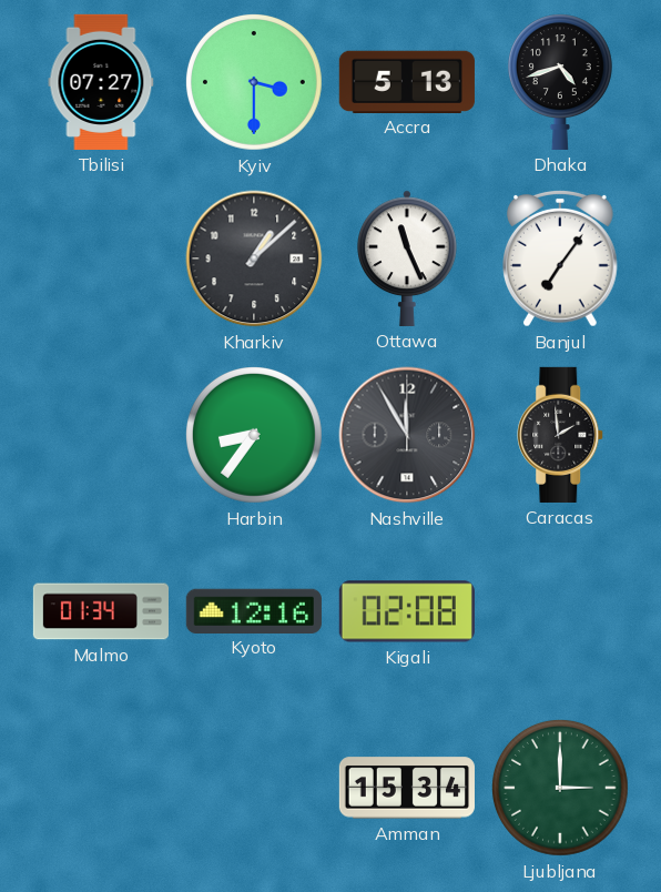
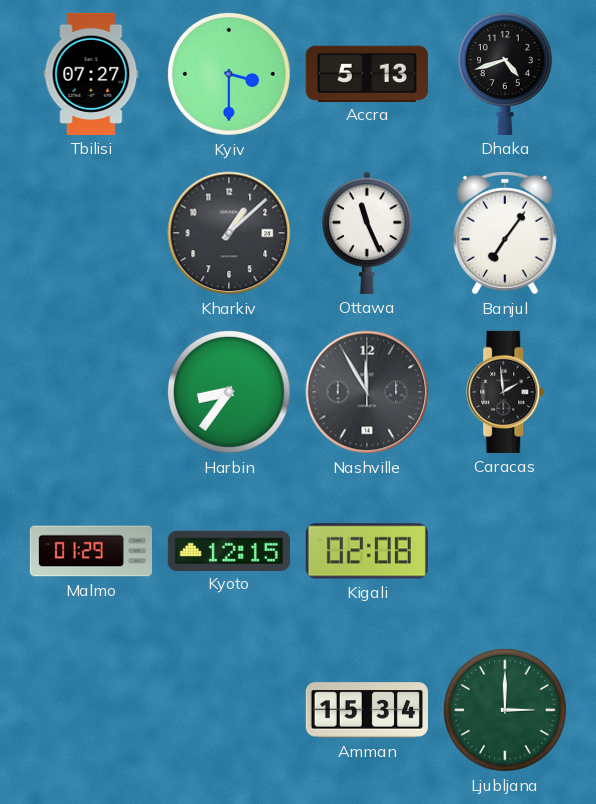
Malmo: 01:34 -> 01:29
Kyoto: 12:16 -> 12:15
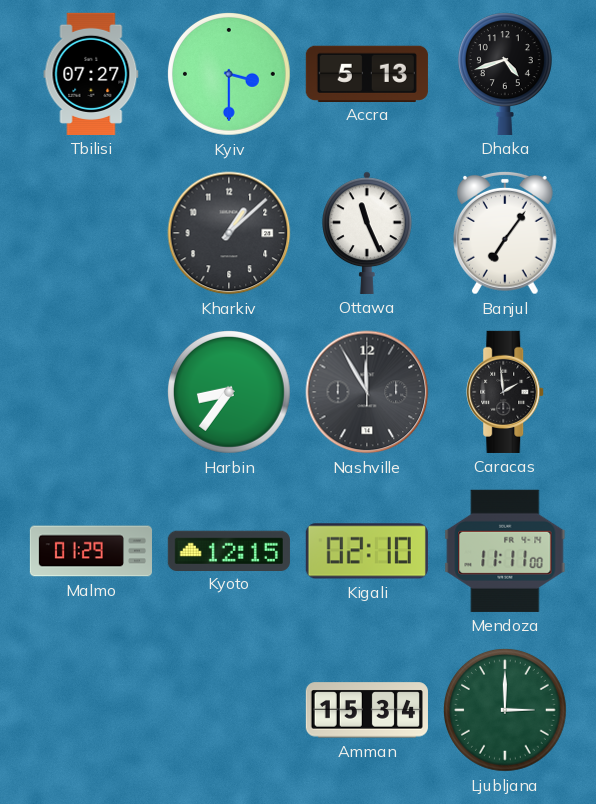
Kigali: 02:08 -> 02:10
Mendoza: none -> 11:11
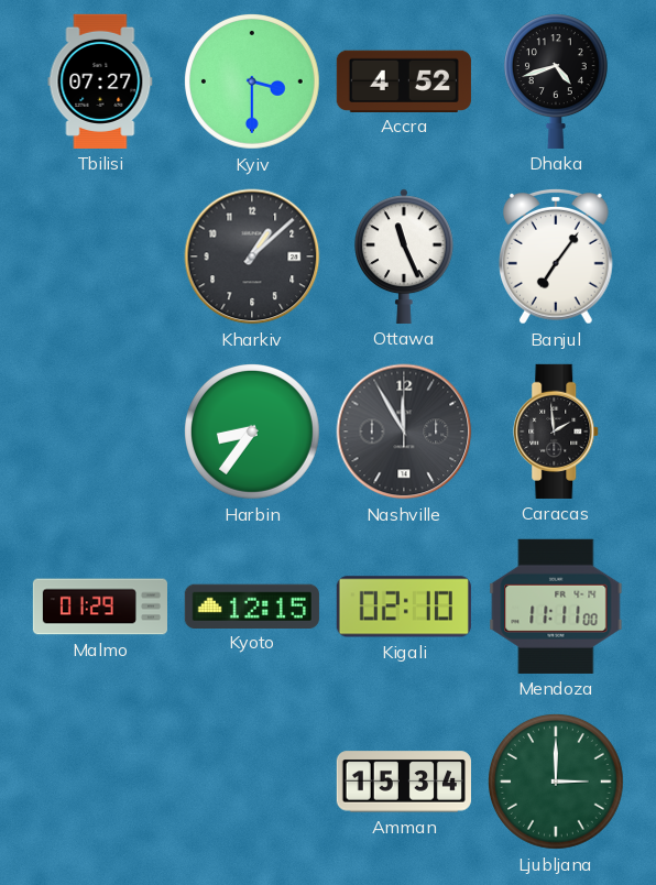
Accra: 5:13 -> 4:52
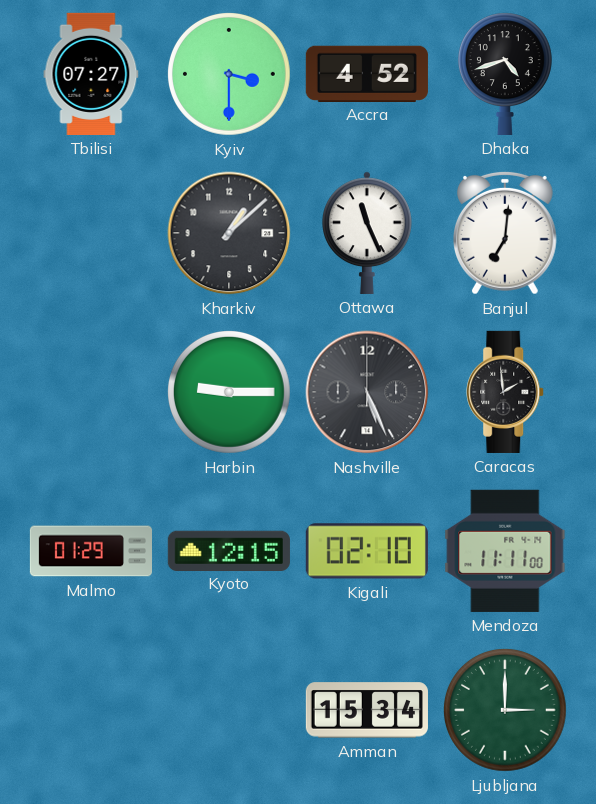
Banjul: 7:06 -> 7:01
Harbin: 8:36 -> 9:15
Nashville: 11:55 -> 5:26
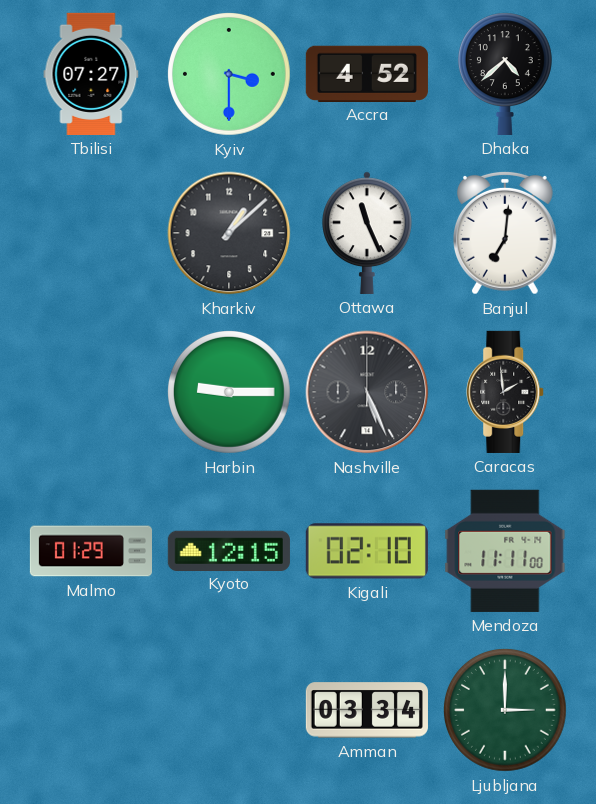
Dhaka: 4:42 -> 4:38
Amman: 15:34 -> 03:34
